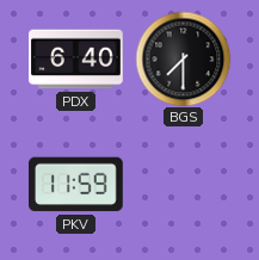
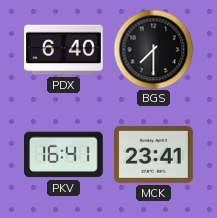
PKV: 11:59 -> 16:41
MCK: none -> 23:41
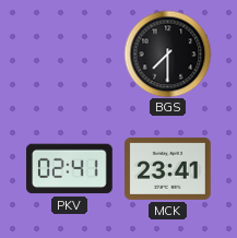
PDX: 6:40 -> none
PKV: 16:41 -> 02:41
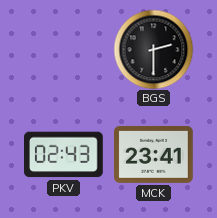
BGS: 7:30 -> 2:30
PKV: 02:41 -> 02:43
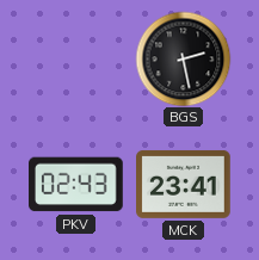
BGS: 2:30 -> 2:28
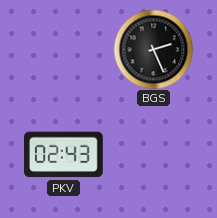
BGS: 2:28 -> 2:26
MCK: 23:41 -> none
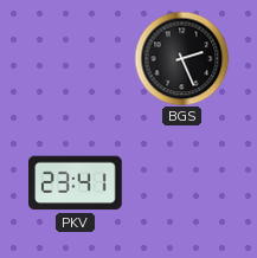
PKV: 02:43 -> 23:41
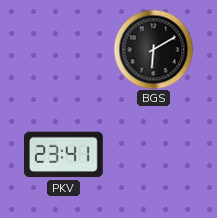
BGS: 2:26 -> 6:10
